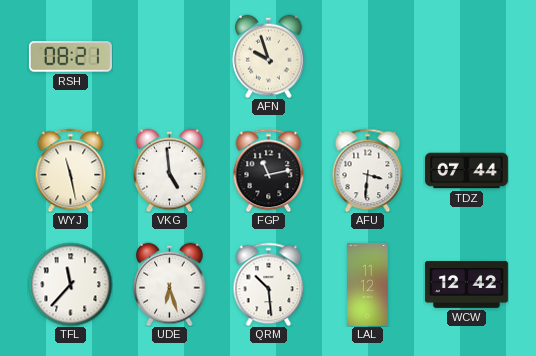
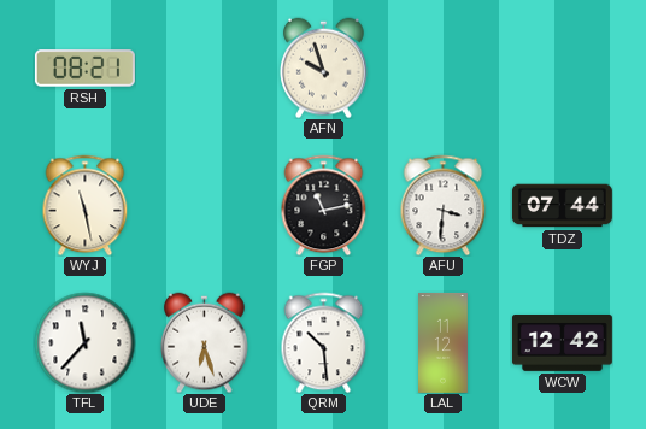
VKG: 4:59 -> none
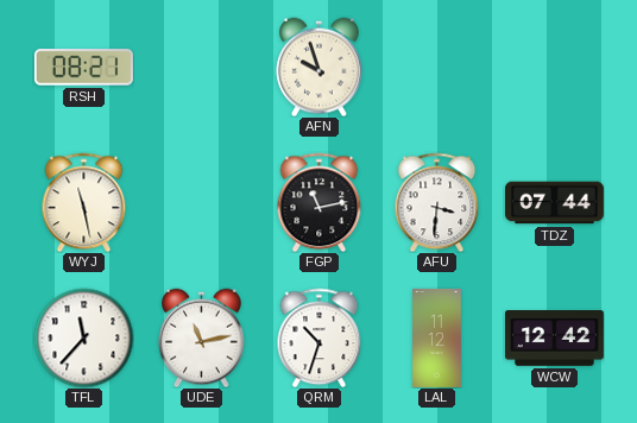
UDE: 6:27 -> 11:13
QRM: 10:29 -> 10:33
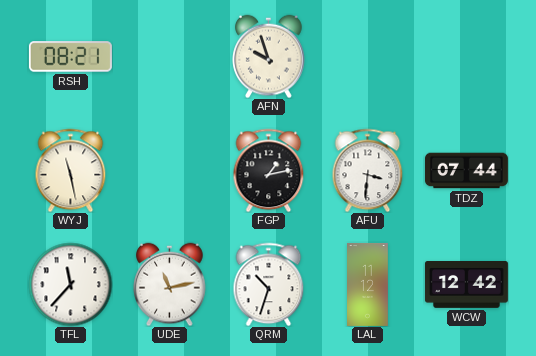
FGP: 11:13 -> 1:13
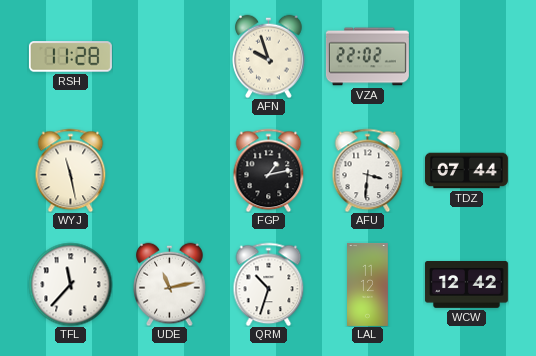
RSH: 08:21 -> 11:28
VZA: none -> 22:02
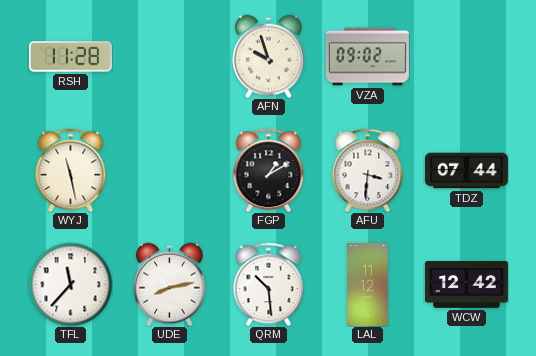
VZA: 22:02 -> 09:02
FGP: 1:13 -> 1:10
UDE: 11:13 -> 8:13
QRM: 10:33 -> 10:29
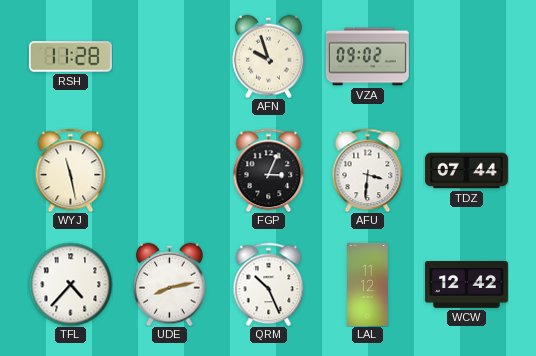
FGP: 1:10 -> 3:04
TFL: 11:37 -> 4:37
QRM: 10:29 -> 10:26
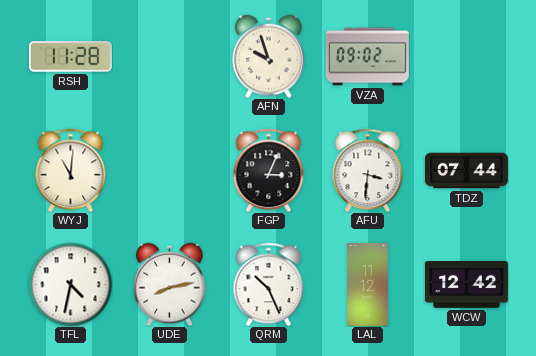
WYJ: 11:28 -> 11:01
TFL: 4:37 -> 4:32
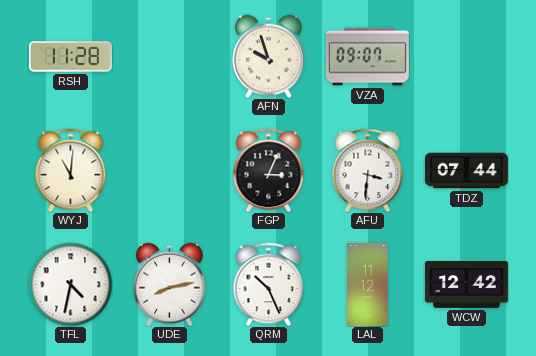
VZA: 09:02 -> 09:07
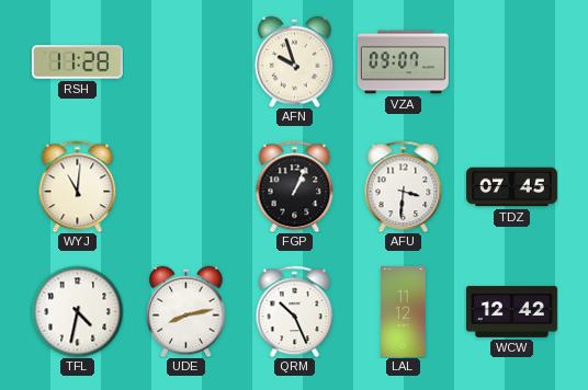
FGP: 3:04 -> 1:04
TDZ: 07:44 -> 07:45
